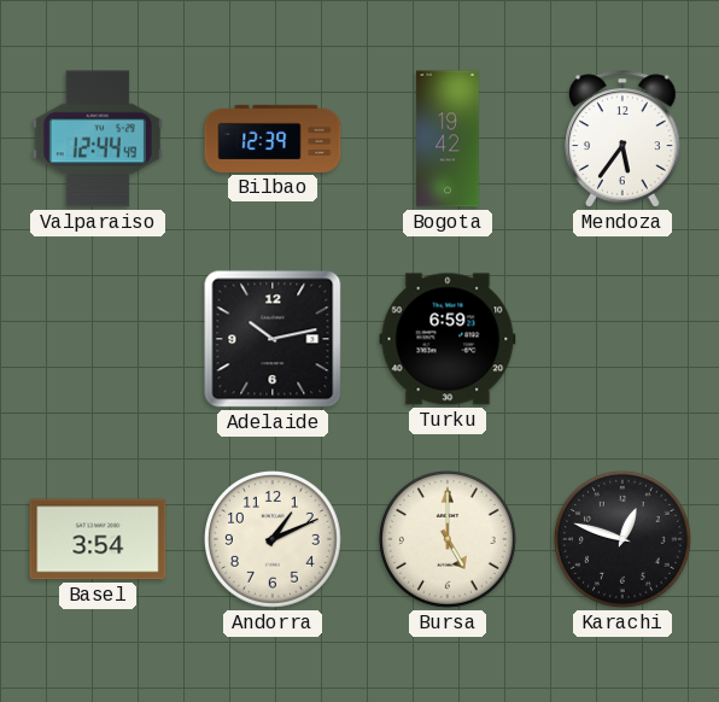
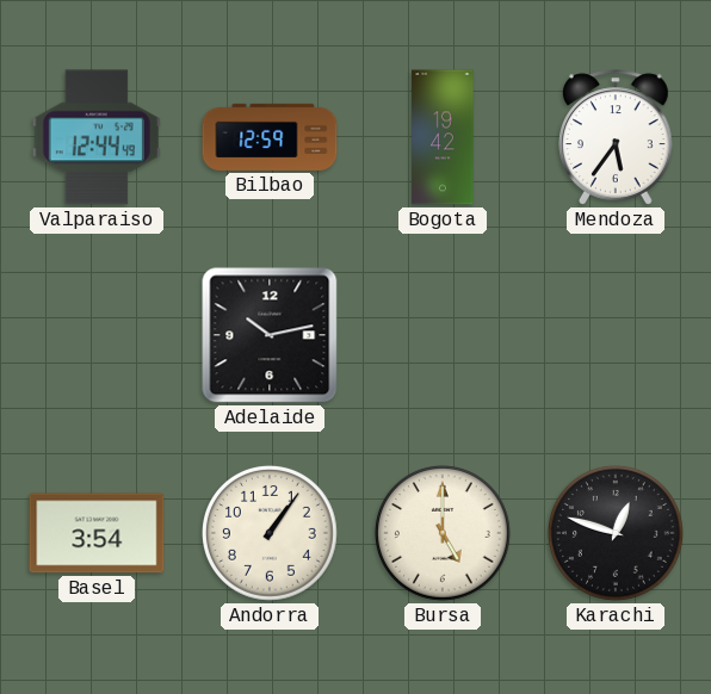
Bilbao: 12:39 -> 12:59
Turku: 6:59 -> none
Andorra: 1:11 -> 1:06
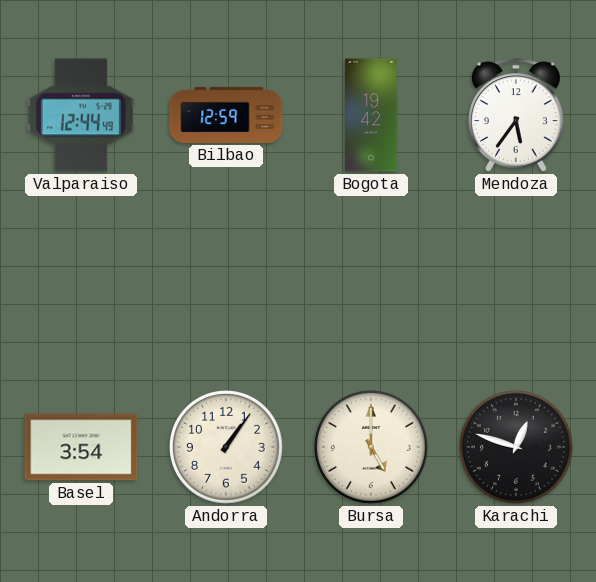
Adelaide: 10:13 -> none
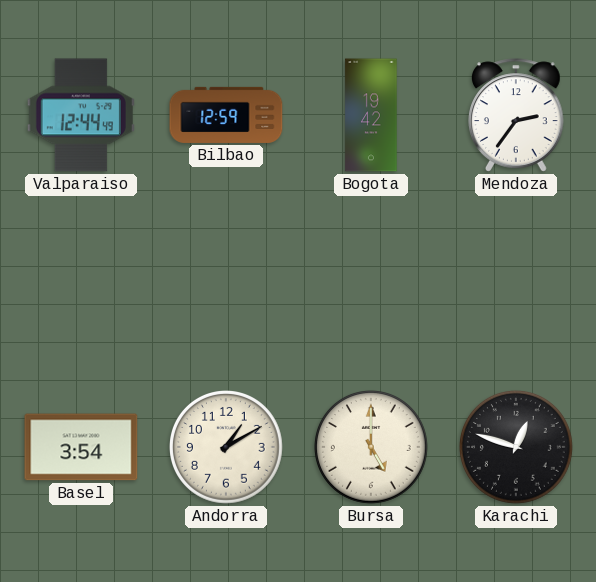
Mendoza: 5:36 -> 2:36
Andorra: 1:06 -> 1:10
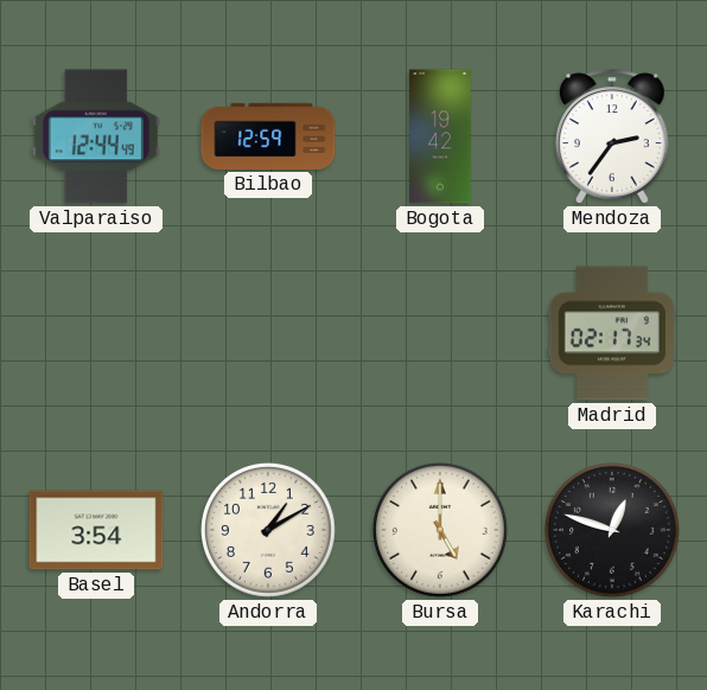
Madrid: none -> 02:17
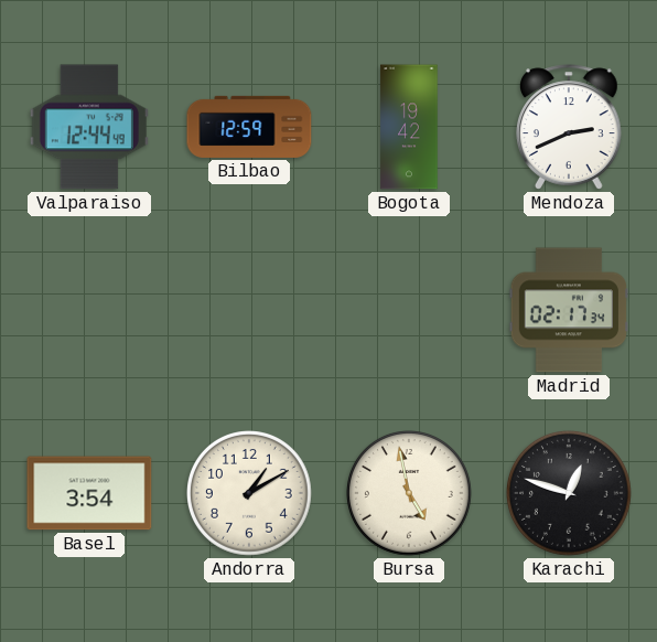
Mendoza: 2:36 -> 2:41
Bursa: 5:00 -> 4:58
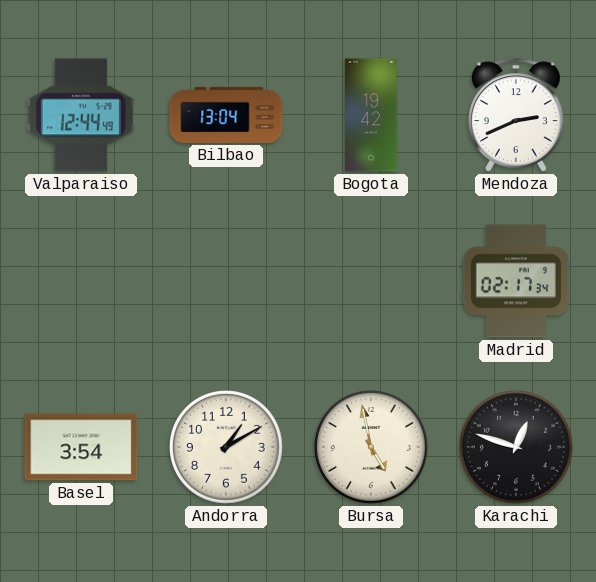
Bilbao: 12:59 -> 13:04
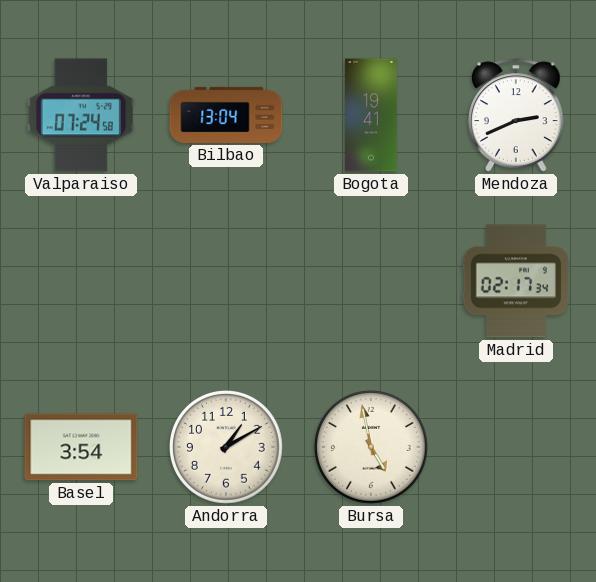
Valparaiso: 12:44 -> 07:24
Bogota: 19:42 -> 19:41
Karachi: 12:48 -> none
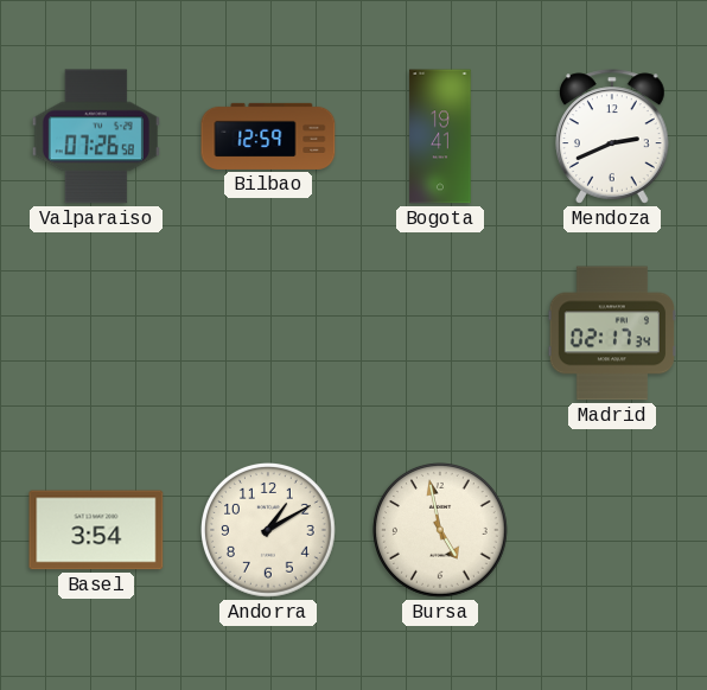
Valparaiso: 07:24 -> 07:26
Bilbao: 13:04 -> 12:59
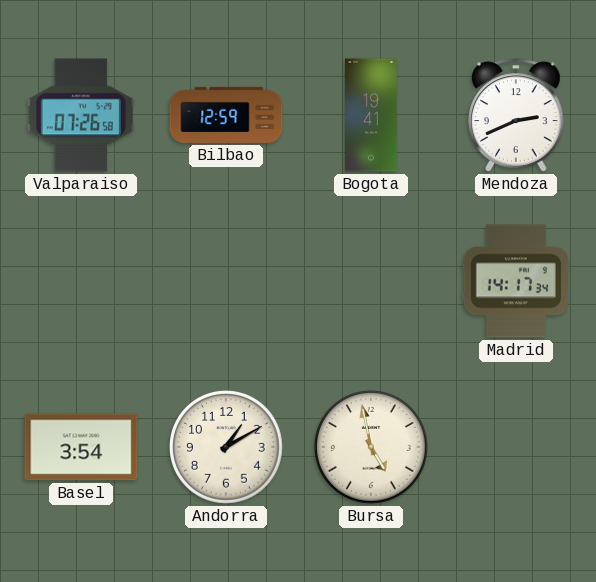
Madrid: 02:17 -> 14:17
